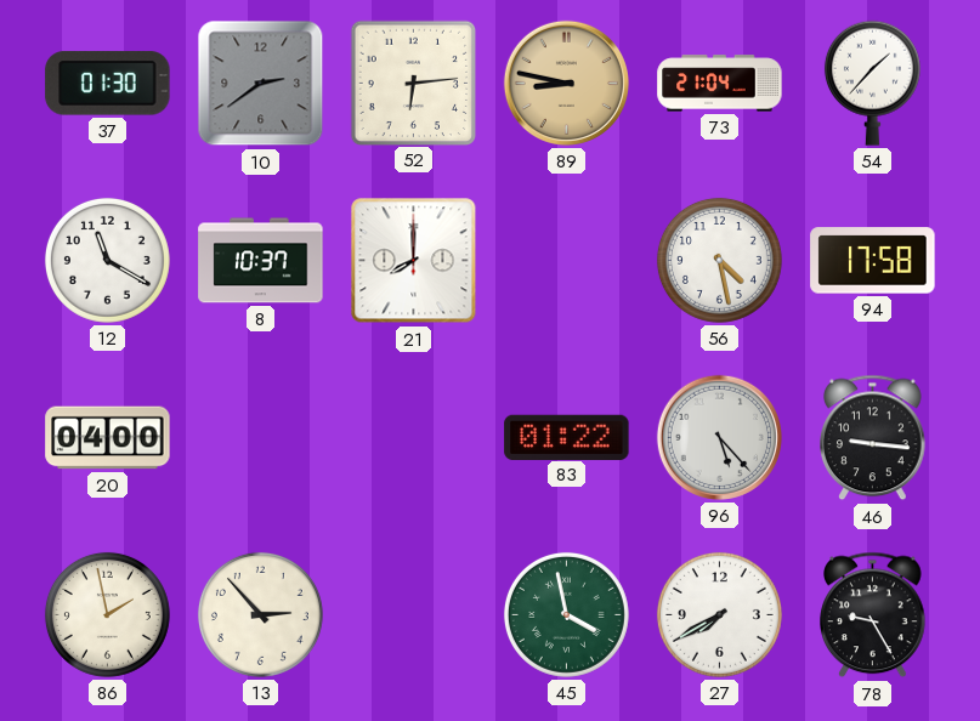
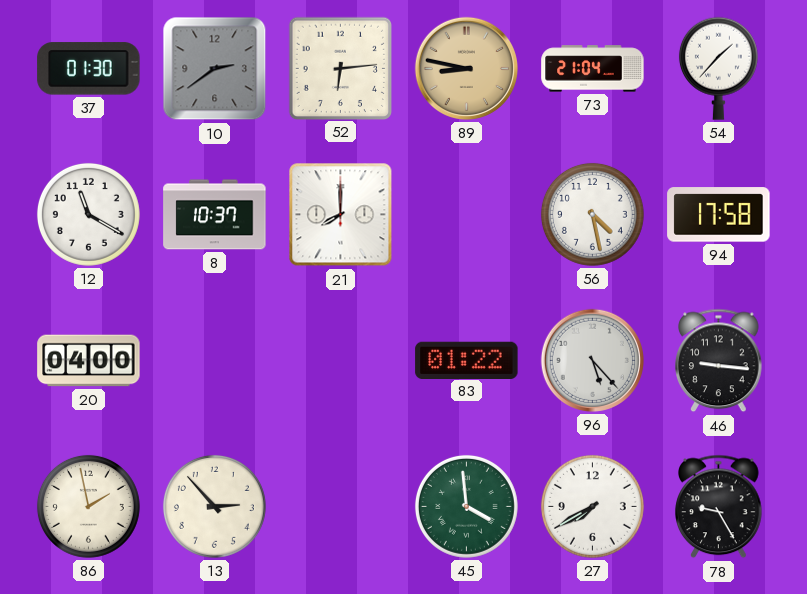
45: 3:58 -> 3:59
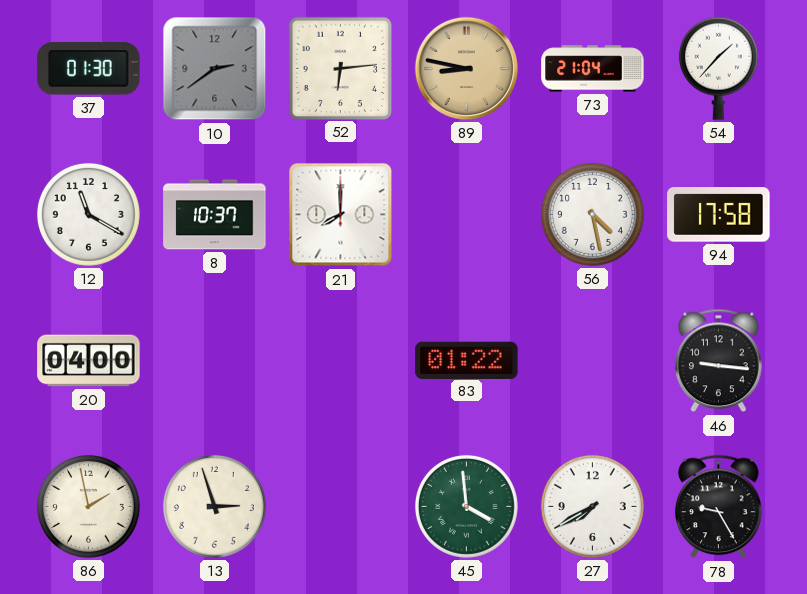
96: 5:23 -> none
13: 2:53 -> 2:57
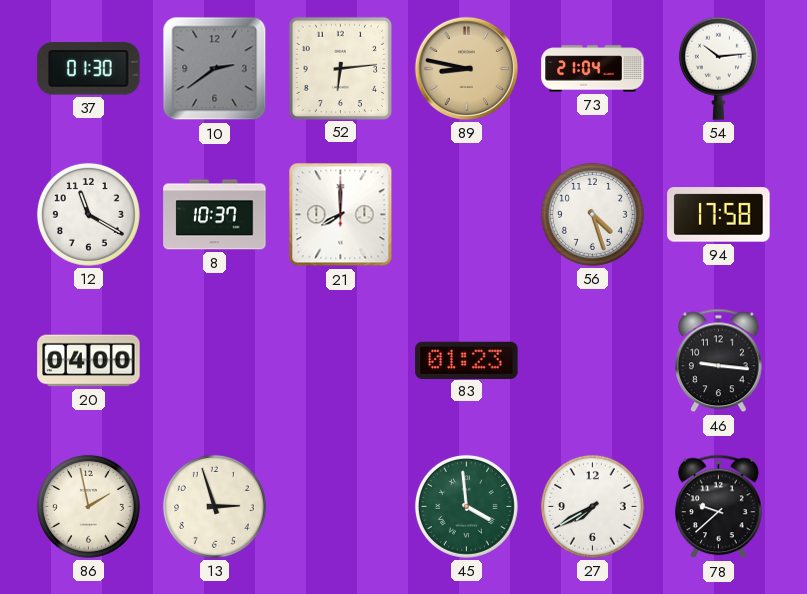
54: 1:37 -> 10:14
56: 4:28 -> 4:27
83: 01:22 -> 01:23
78: 9:25 -> 9:38
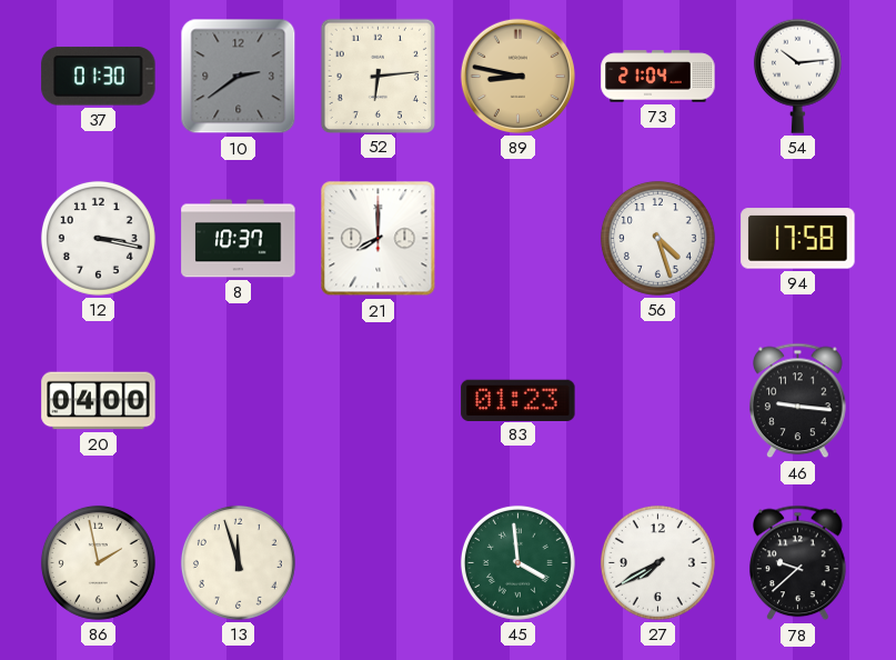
12: 11:20 -> 3:17
13: 2:57 -> 11:57
